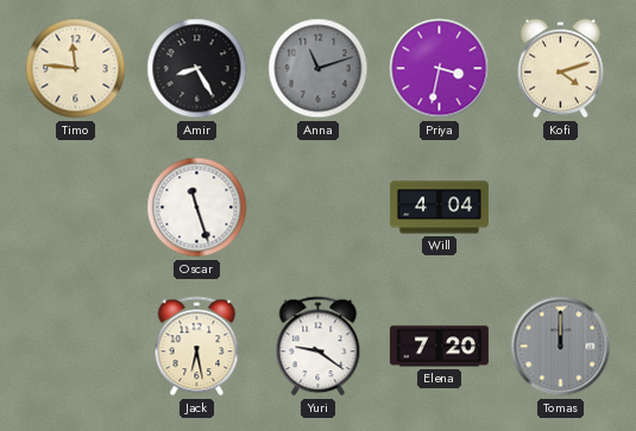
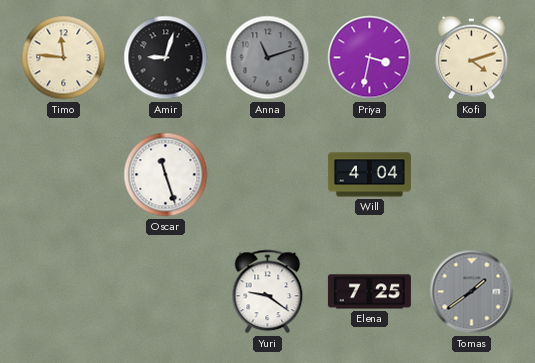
Amir: 8:25 -> 9:03
Jack: 6:28 -> none
Elena: 7:20 -> 7:25
Tomas: 12:00 -> 1:39
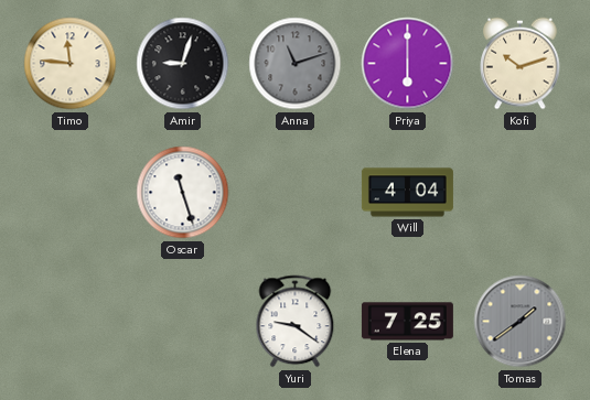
Priya: 3:32 -> 6:00
Kofi: 4:12 -> 10:12
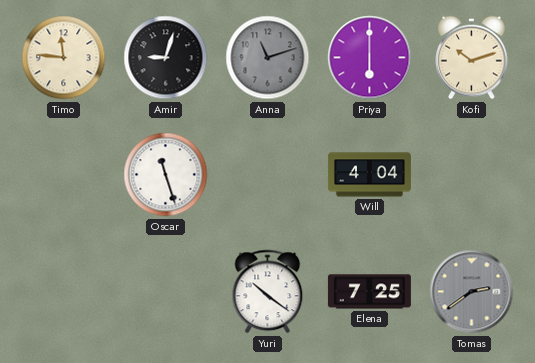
Yuri: 9:21 -> 10:21
Tomas: 1:39 -> 2:39
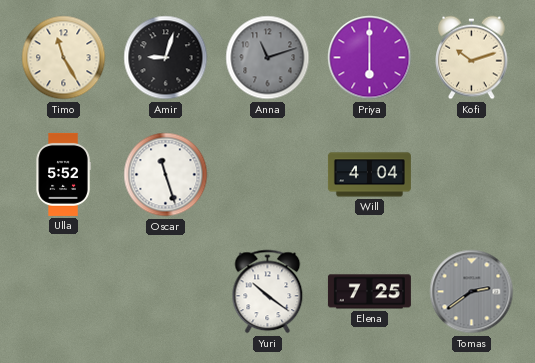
Timo: 11:46 -> 11:25
Ulla: none -> 5:52
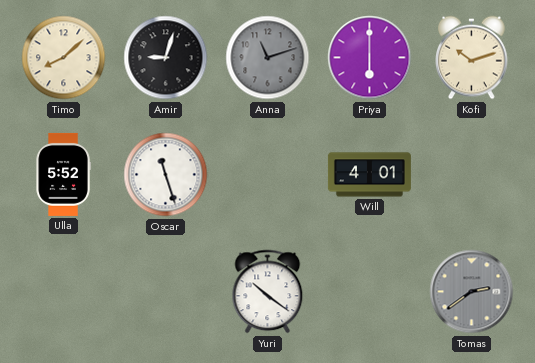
Timo: 11:25 -> 8:08
Will: 4:04 -> 4:01
Elena: 7:25 -> none
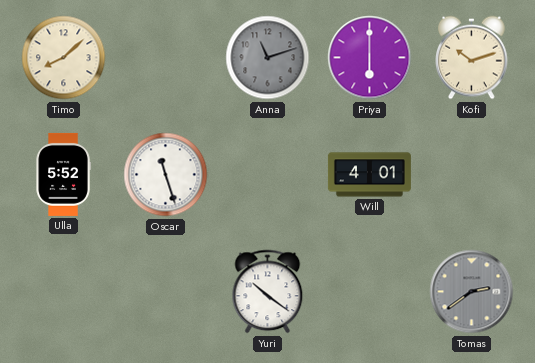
Amir: 9:03 -> none
